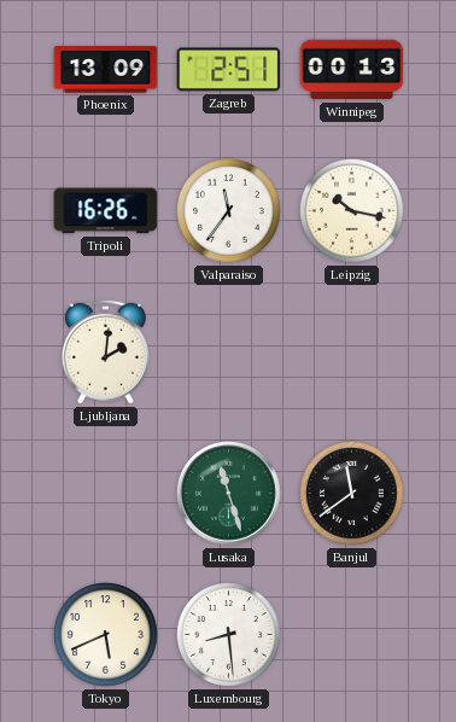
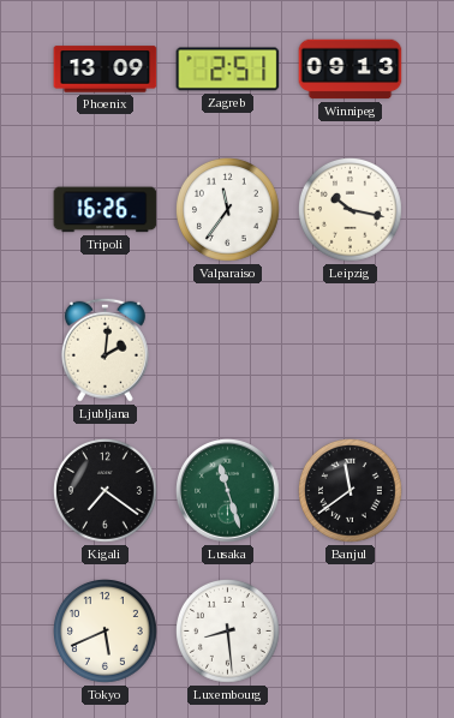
Winnipeg: 00:13 -> 09:13
Kigali: none -> 7:21
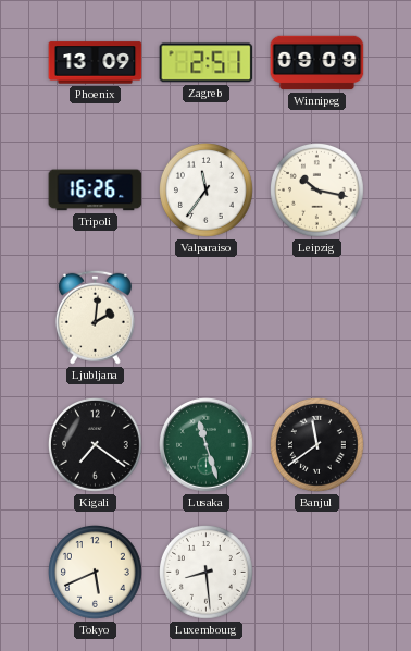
Winnipeg: 09:13 -> 09:09
